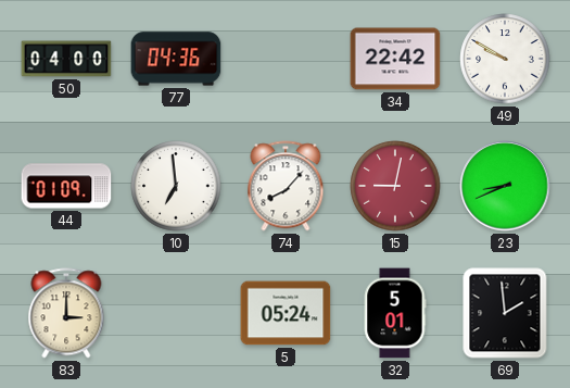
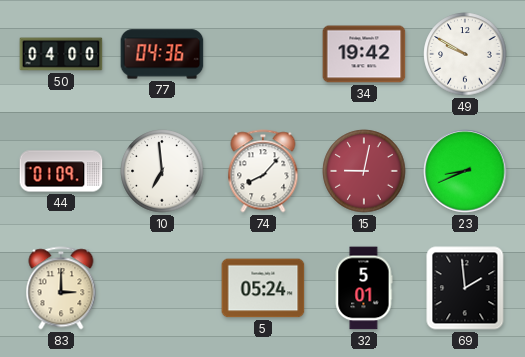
34: 22:42 -> 19:42
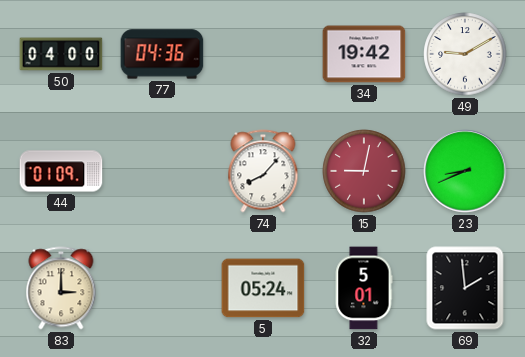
49: 9:50 -> 9:10
10: 6:59 -> none
